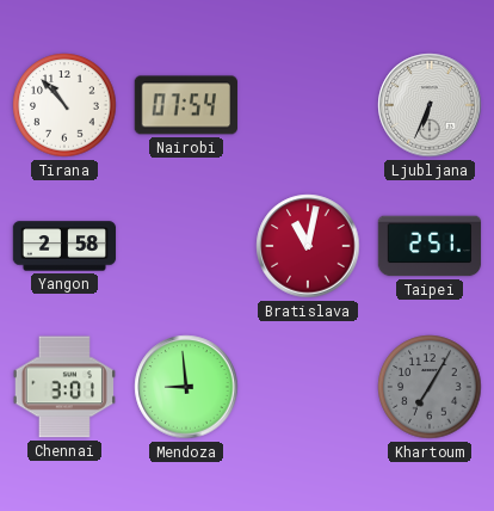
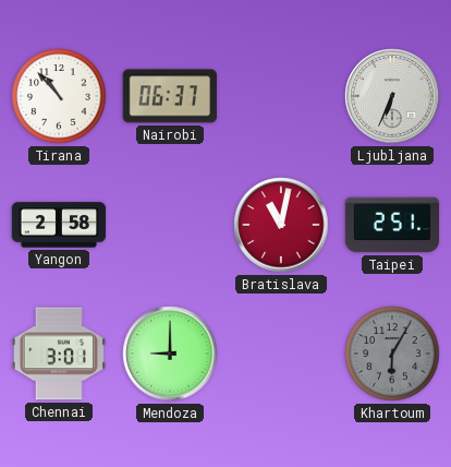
Nairobi: 07:54 -> 06:37
Mendoza: 8:59 -> 9:00
Khartoum: 7:05 -> 6:05
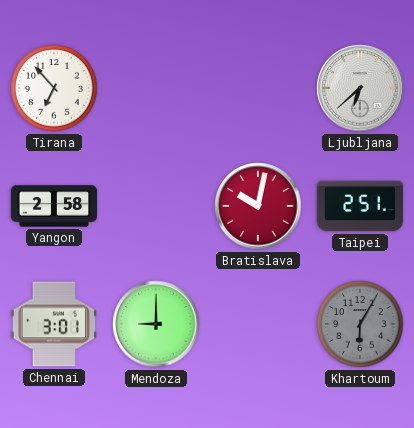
Tirana: 10:53 -> 6:53
Nairobi: 06:37 -> none
Ljubljana: 6:34 -> 6:38
Bratislava: 11:02 -> 10:02
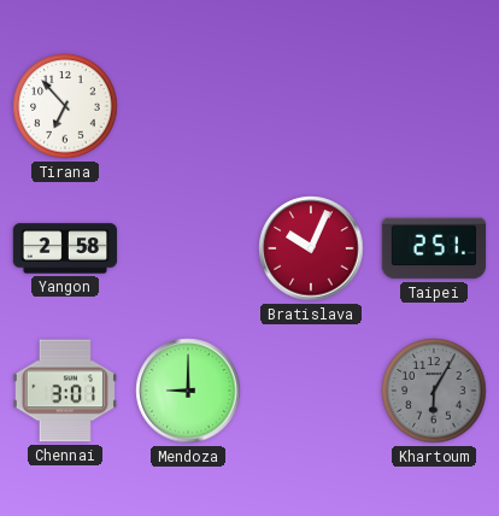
Ljubljana: 6:38 -> none
Bratislava: 10:02 -> 10:04
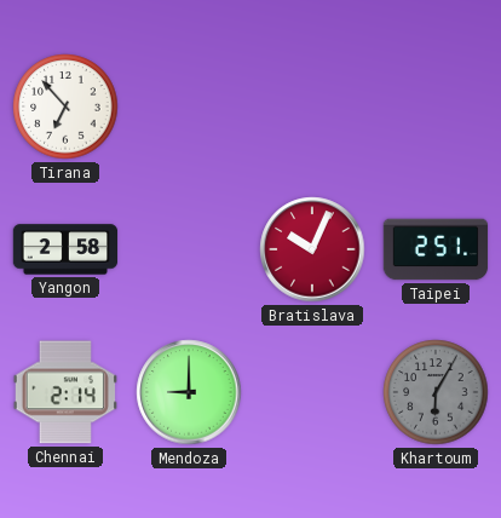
Chennai: 3:01 -> 2:14
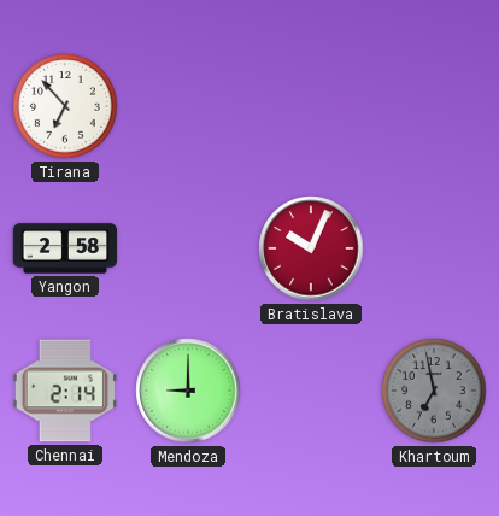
Taipei: 2:51 -> none
Khartoum: 6:05 -> 6:58
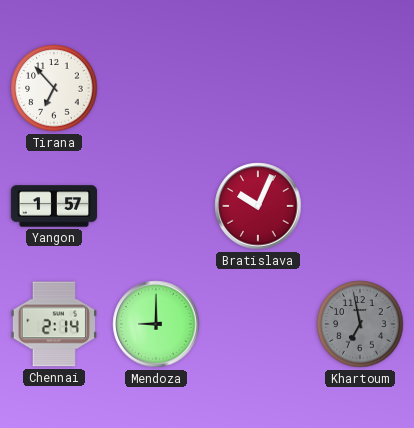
Yangon: 2:58 -> 1:57
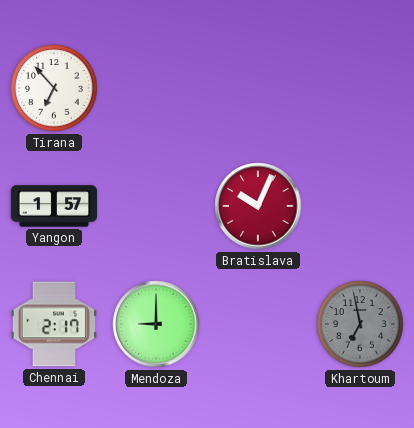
Chennai: 2:14 -> 2:17
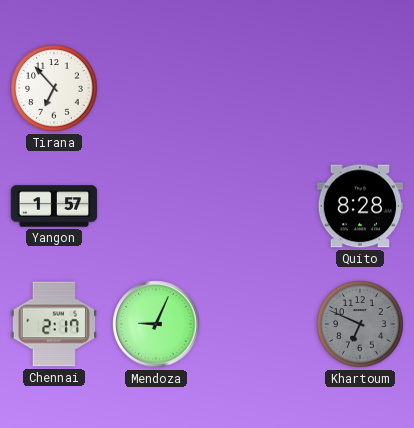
Bratislava: 10:04 -> none
Quito: none -> 8:28
Mendoza: 9:00 -> 9:04
Khartoum: 6:58 -> 6:49
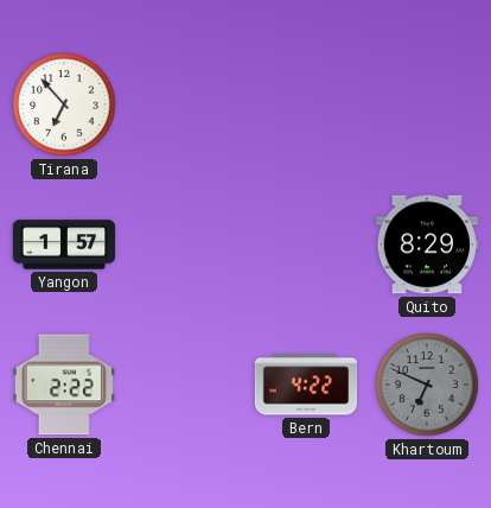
Quito: 8:28 -> 8:29
Chennai: 2:17 -> 2:22
Mendoza: 9:04 -> none
Bern: none -> 4:22
